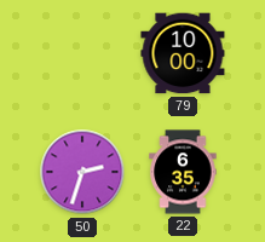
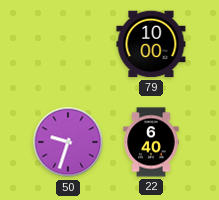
50: 2:33 -> 9:33
22: 6:35 -> 6:40
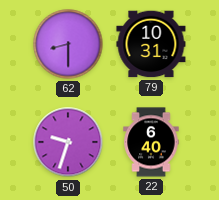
62: none -> 8:30
79: 10:00 -> 10:31
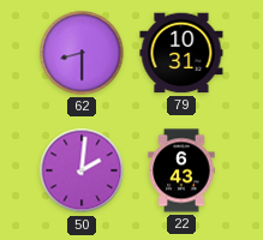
50: 9:33 -> 2:01
22: 6:40 -> 6:43
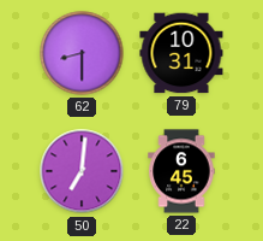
50: 2:01 -> 7:01
22: 6:43 -> 6:45
